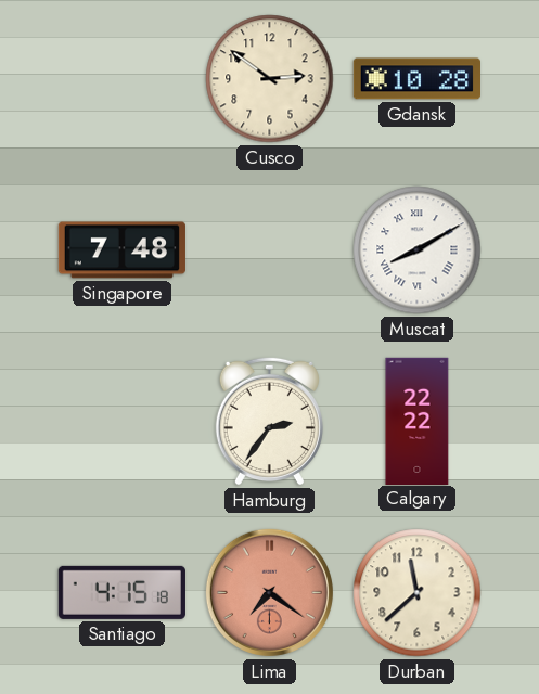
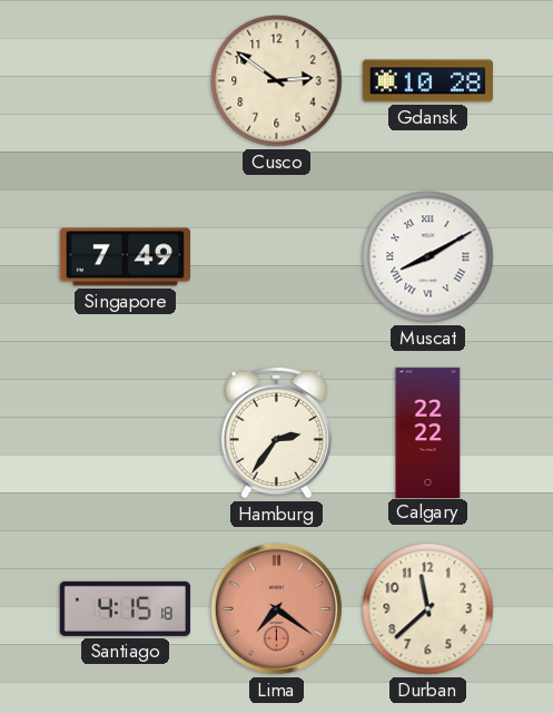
Singapore: 7:48 -> 7:49
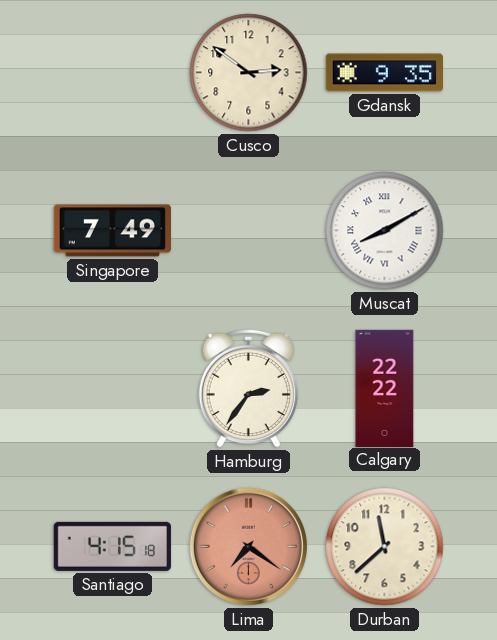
Gdansk: 10:28 -> 9:35
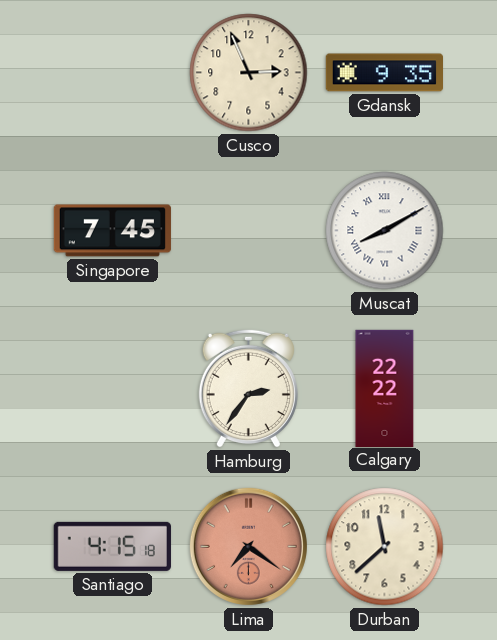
Cusco: 2:51 -> 2:56
Singapore: 7:49 -> 7:45
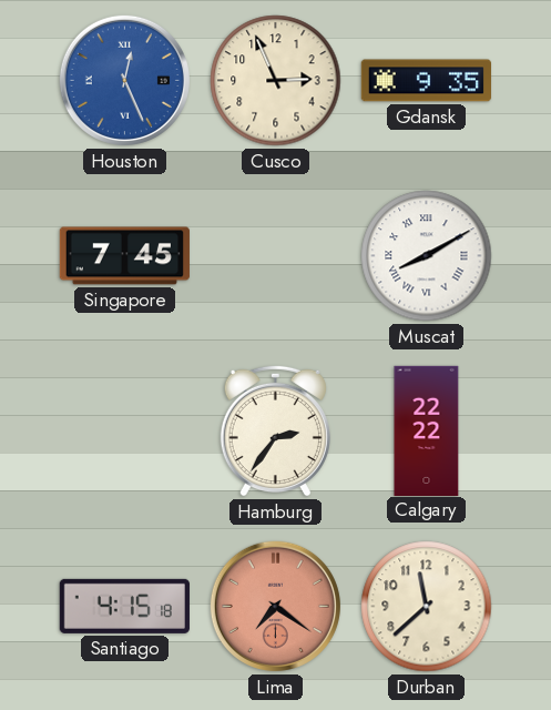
Houston: none -> 12:26
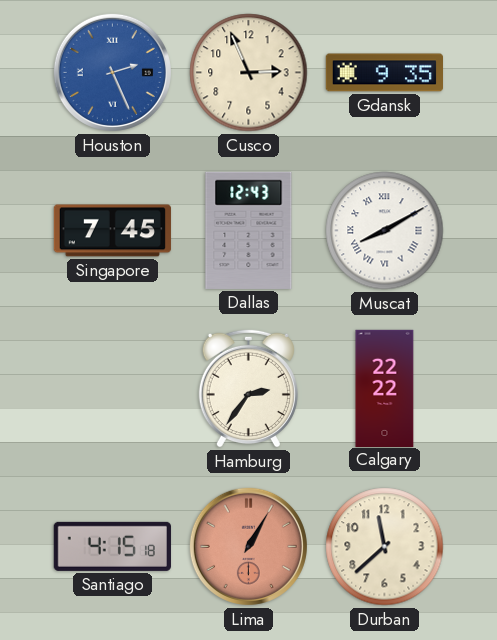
Houston: 12:26 -> 2:26
Dallas: none -> 12:43
Lima: 7:21 -> 1:05
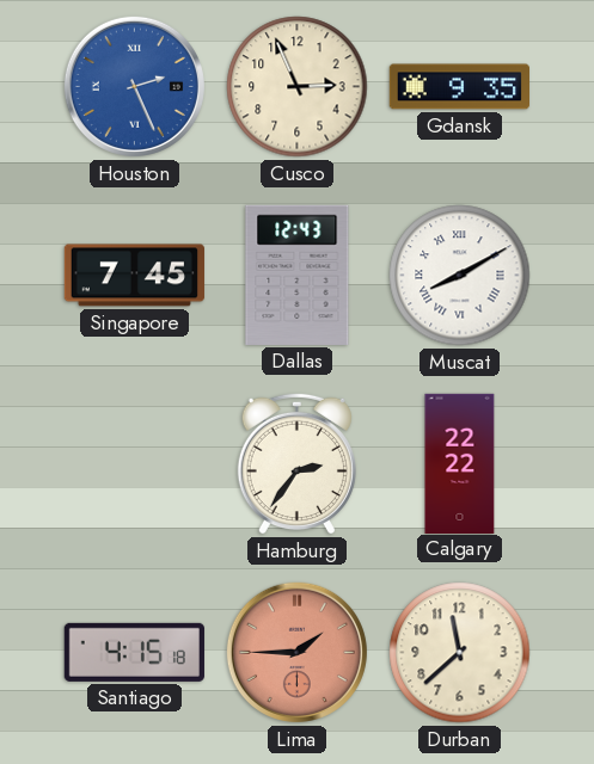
Lima: 1:05 -> 1:45
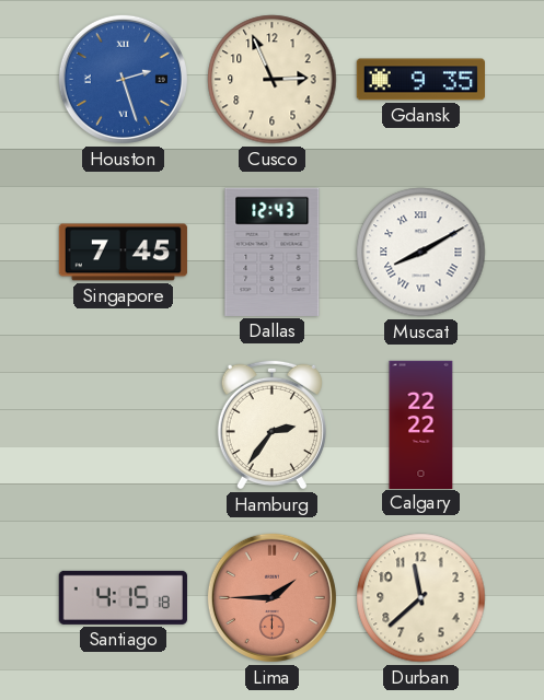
Houston: 2:26 -> 2:27
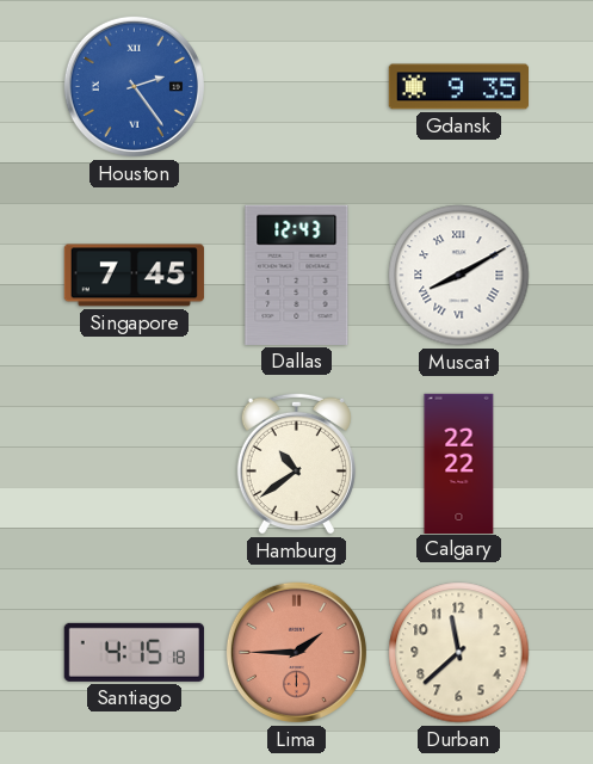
Houston: 2:27 -> 2:24
Cusco: 2:56 -> none
Hamburg: 2:36 -> 10:39
